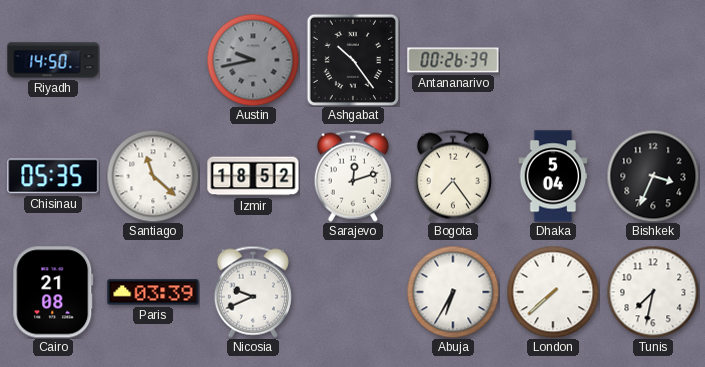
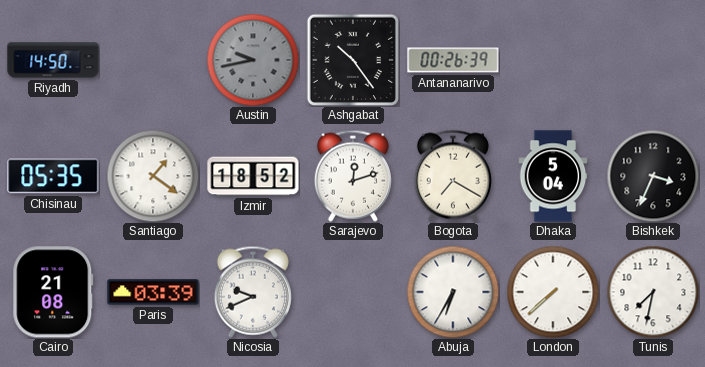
Santiago: 11:22 -> 1:21
Bogota: 7:24 -> 7:20
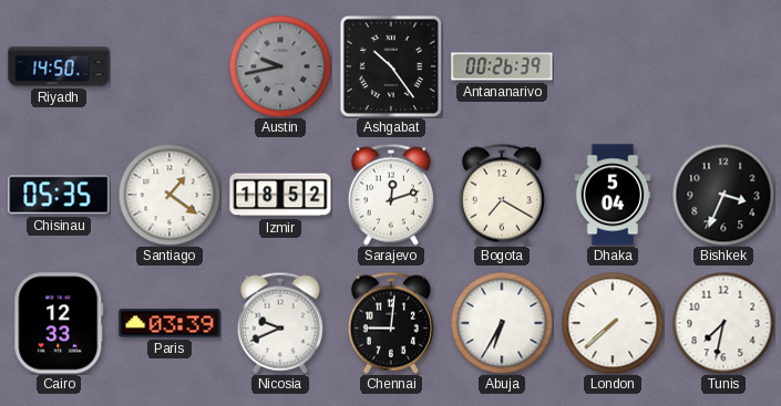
Cairo: 21:08 -> 12:33
Chennai: none -> 9:01
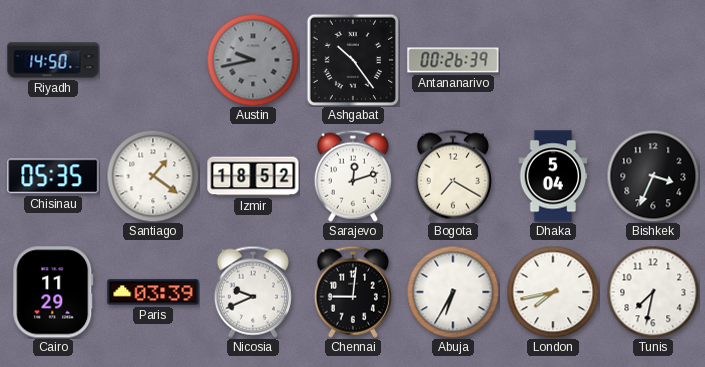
Cairo: 12:33 -> 11:29
London: 7:38 -> 7:43
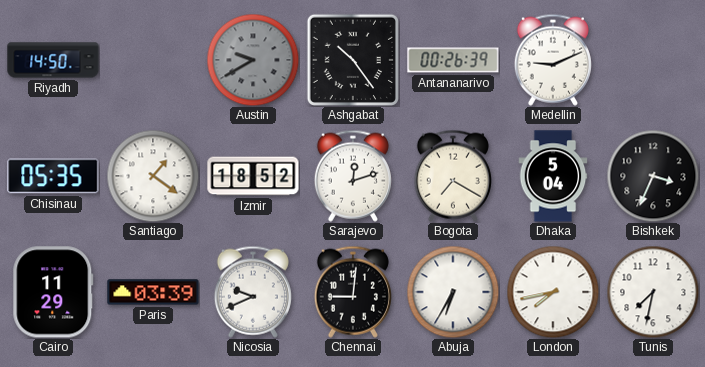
Austin: 9:43 -> 9:40
Medellin: none -> 9:11
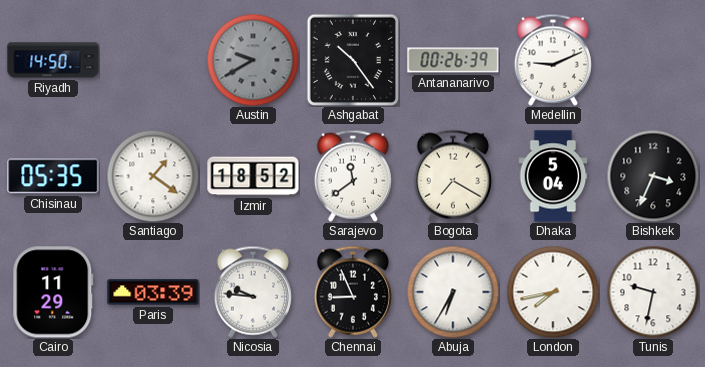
Sarajevo: 12:12 -> 11:39
Nicosia: 9:41 -> 9:46
Chennai: 9:01 -> 8:56
Tunis: 7:32 -> 9:32
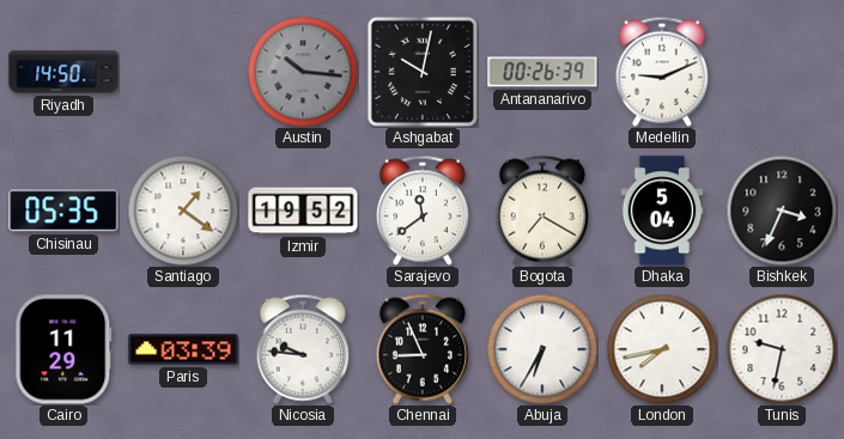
Austin: 9:40 -> 10:16
Ashgabat: 10:24 -> 10:02
Izmir: 18:52 -> 19:52
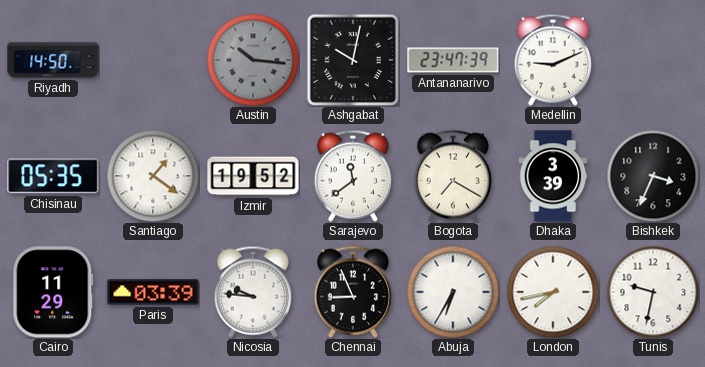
Antananarivo: 00:26 -> 23:47
Dhaka: 5:04 -> 3:39
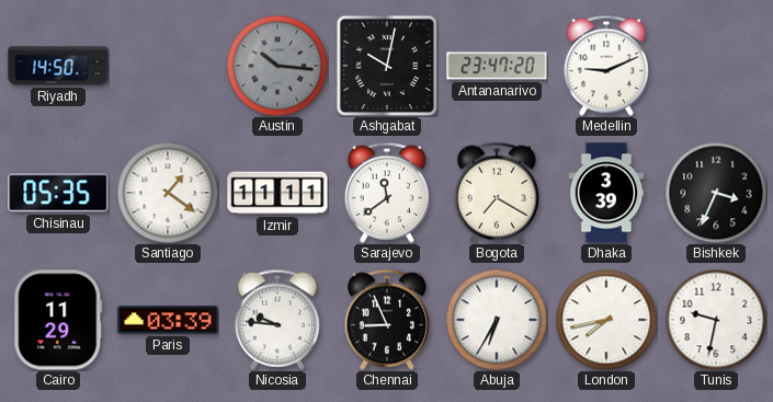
Antananarivo: 23:47:39 -> 23:47:20
Izmir: 19:52 -> 11:11
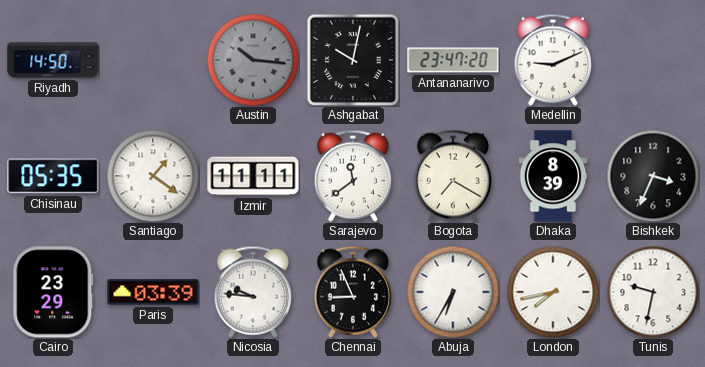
Dhaka: 3:39 -> 8:39
Cairo: 11:29 -> 23:29
